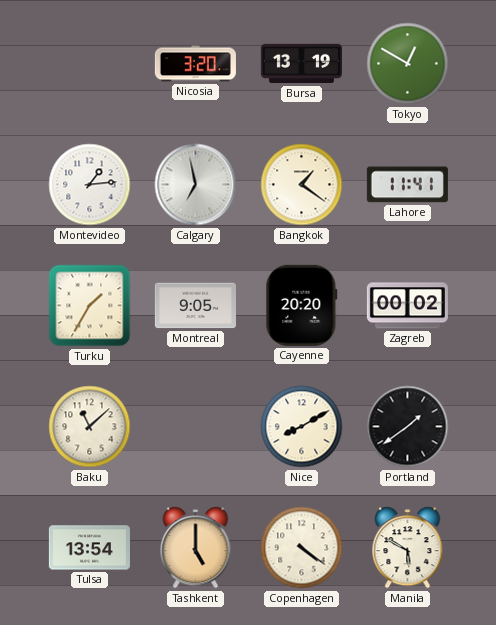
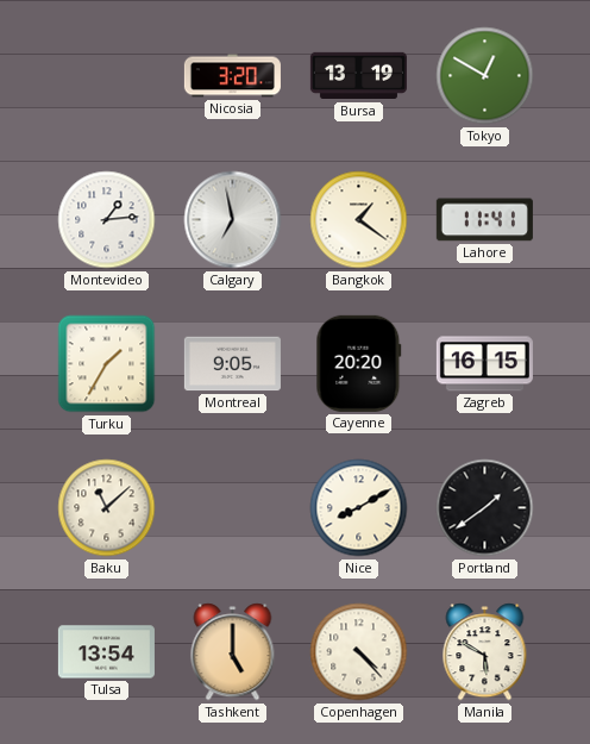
Zagreb: 00:02 -> 16:15
Copenhagen: 4:21 -> 4:23
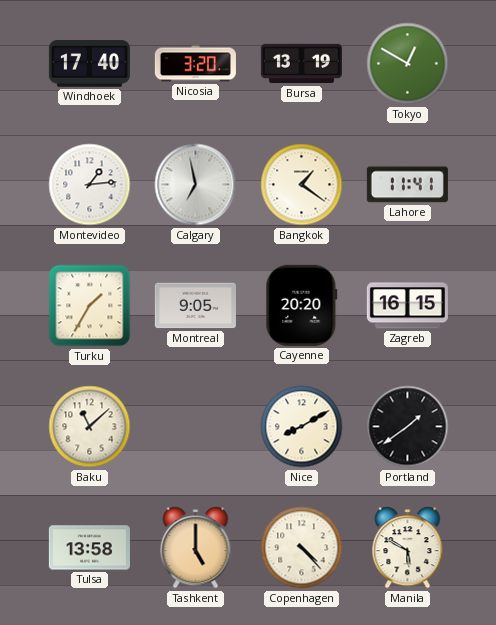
Windhoek: none -> 17:40
Tulsa: 13:54 -> 13:58
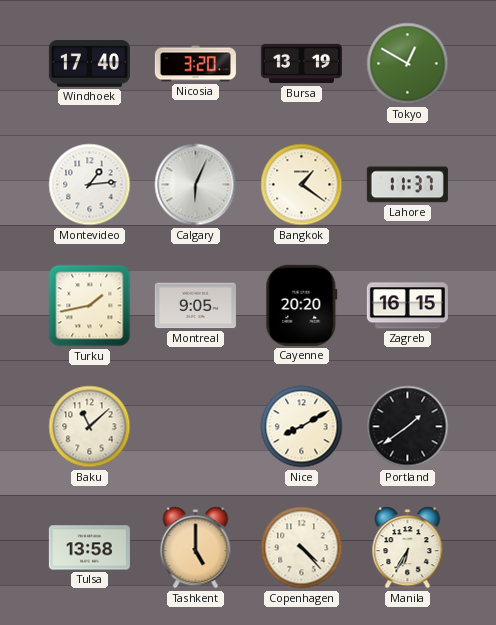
Calgary: 6:58 -> 6:04
Lahore: 11:41 -> 11:37
Turku: 1:35 -> 1:43
Manila: 5:50 -> 6:35
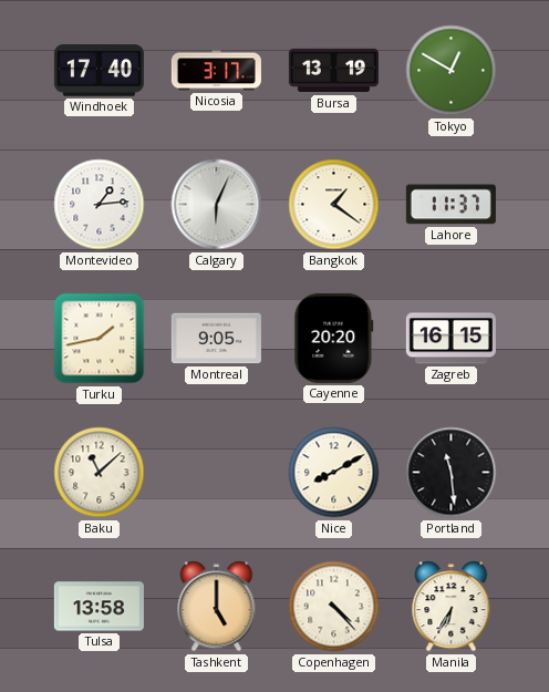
Nicosia: 3:20 -> 3:17
Portland: 1:39 -> 11:29
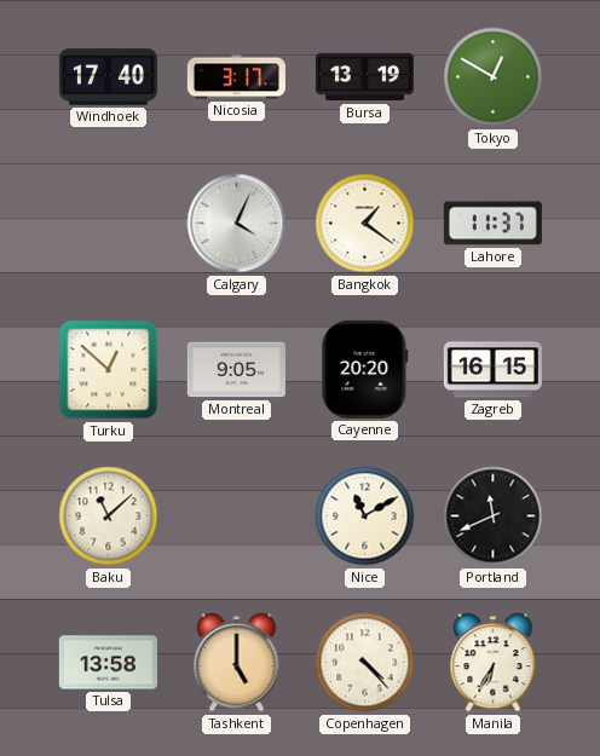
Montevideo: 1:14 -> none
Calgary: 6:04 -> 4:04
Turku: 1:43 -> 12:52
Nice: 8:10 -> 11:10
Portland: 11:29 -> 11:41
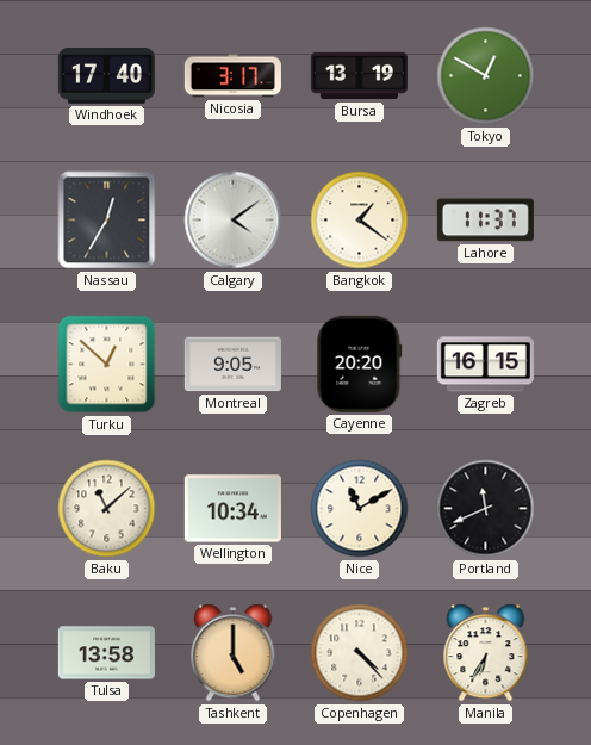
Nassau: none -> 12:35
Calgary: 4:04 -> 4:09
Wellington: none -> 10:34
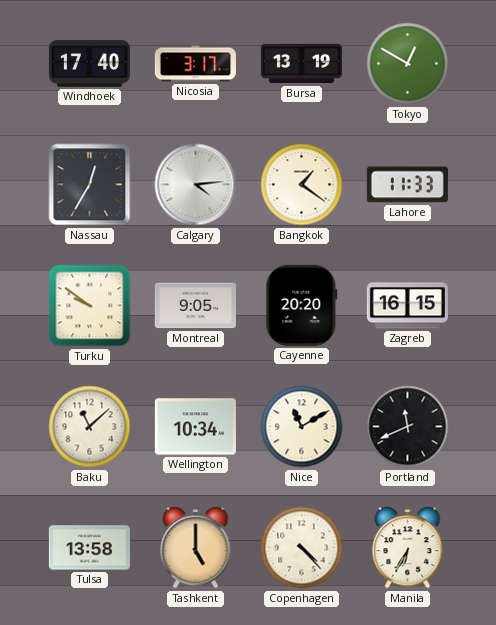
Calgary: 4:09 -> 4:14
Lahore: 11:37 -> 11:33
Turku: 12:52 -> 9:51
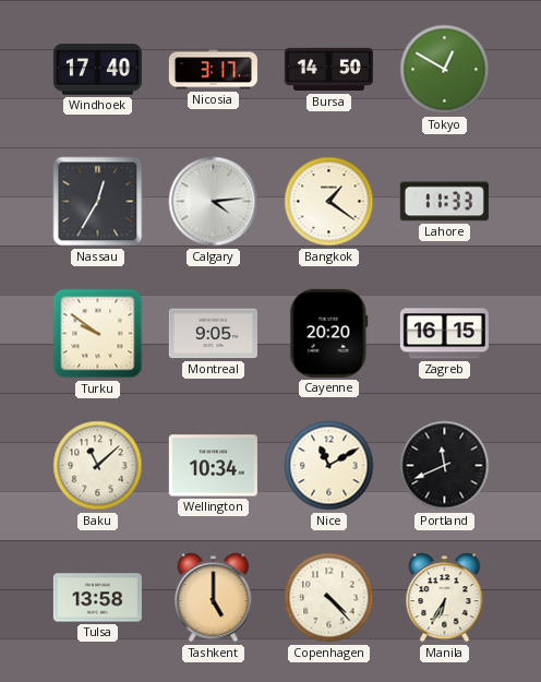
Bursa: 13:19 -> 14:50
